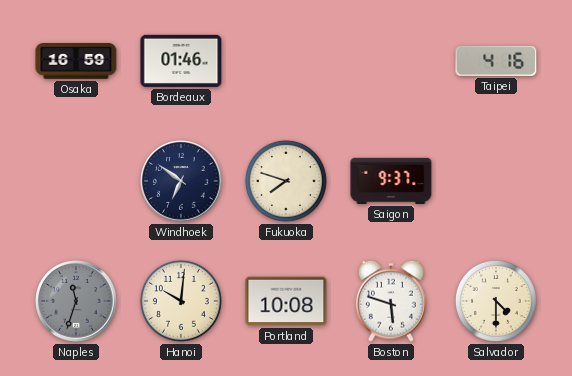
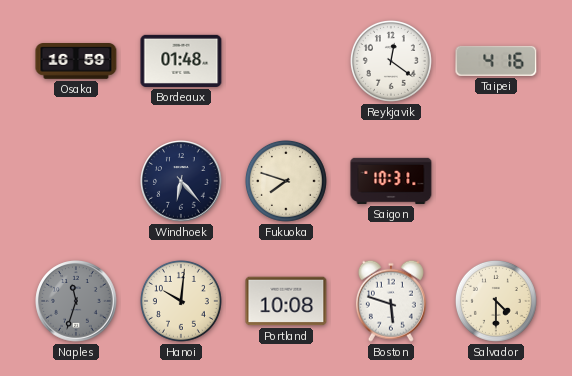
Bordeaux: 01:46 -> 01:48
Reykjavik: none -> 12:21
Windhoek: 6:51 -> 6:23
Saigon: 9:37 -> 10:31
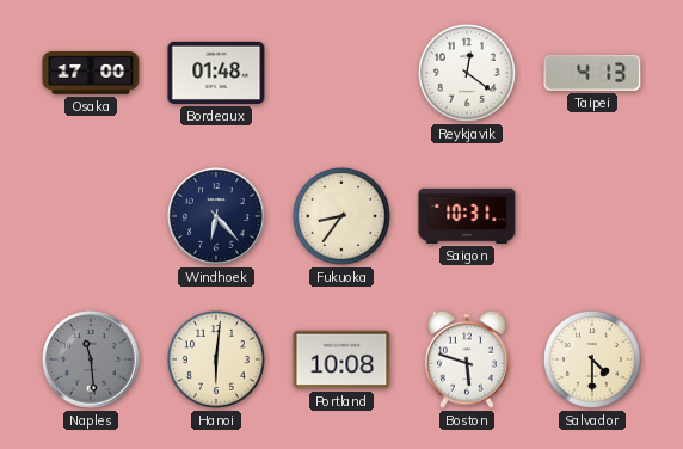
Osaka: 16:59 -> 17:00
Taipei: 4:16 -> 4:13
Fukuoka: 7:48 -> 8:36
Naples: 11:33 -> 11:29
Hanoi: 10:01 -> 6:01
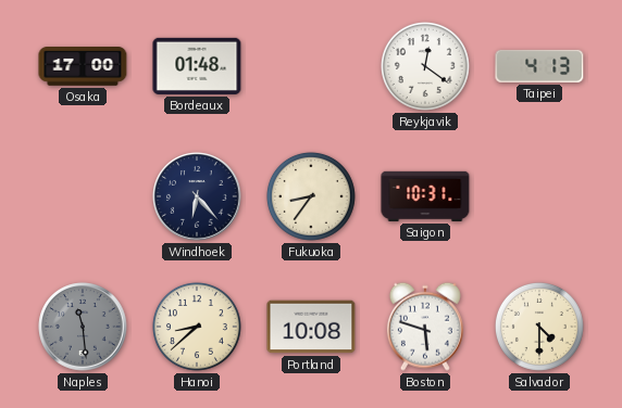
Hanoi: 6:01 -> 8:38
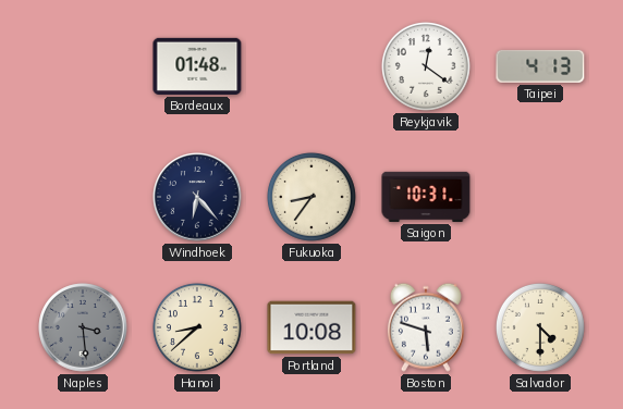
Osaka: 17:00 -> none
Naples: 11:29 -> 3:29
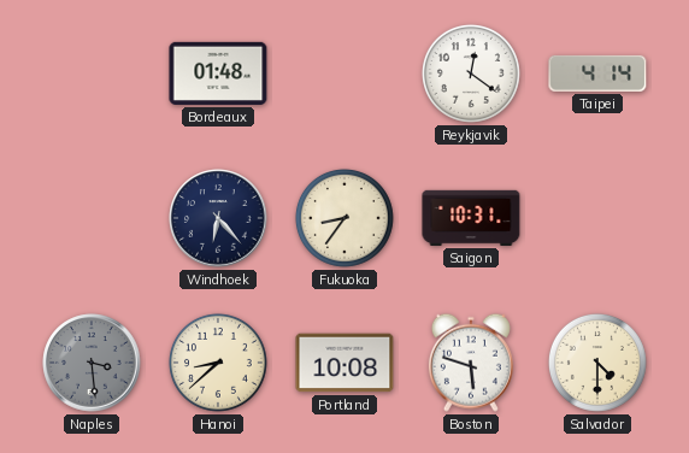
Taipei: 4:13 -> 4:14
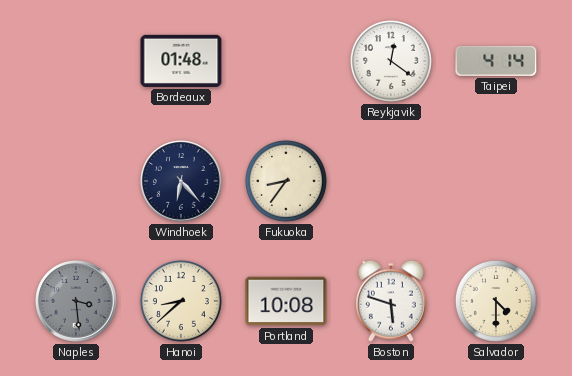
Saigon: 10:31 -> none
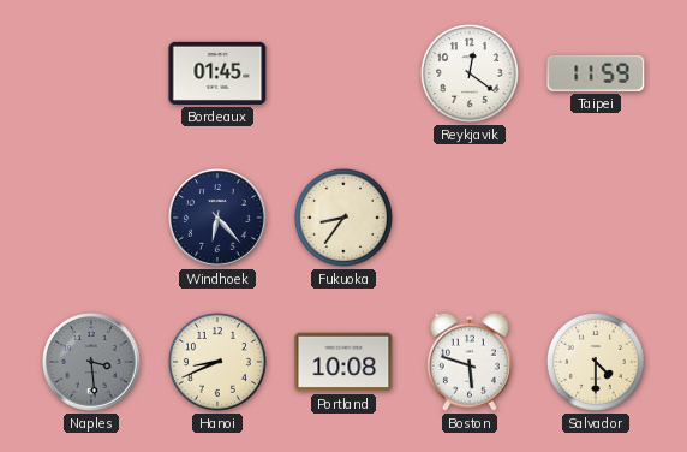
Bordeaux: 01:48 -> 01:45
Taipei: 4:14 -> 11:59
Hanoi: 8:38 -> 8:41
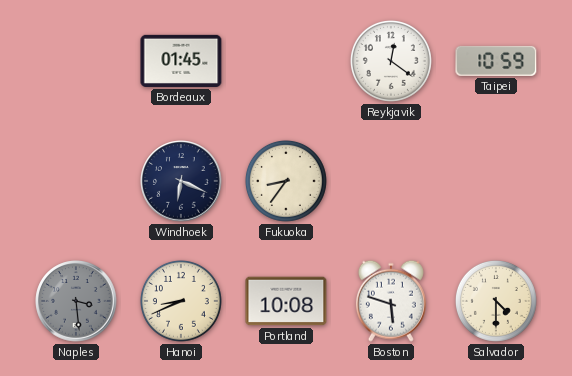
Taipei: 11:59 -> 10:59
Windhoek: 6:23 -> 6:19
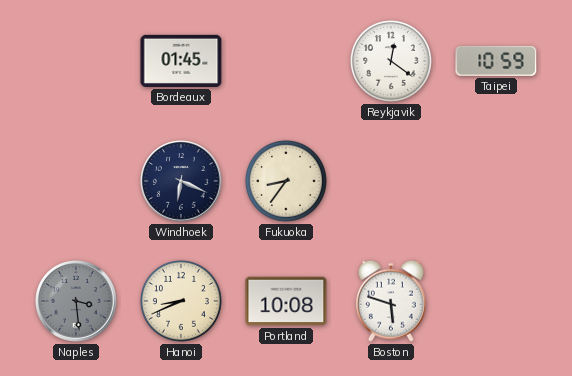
Salvador: 4:30 -> none
